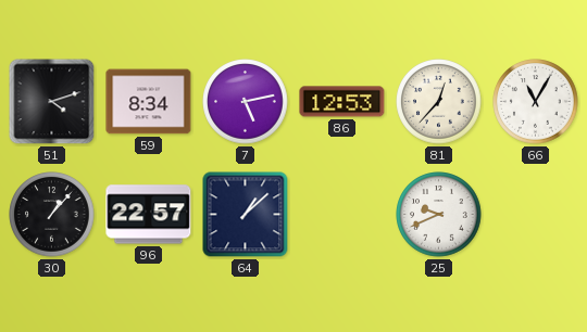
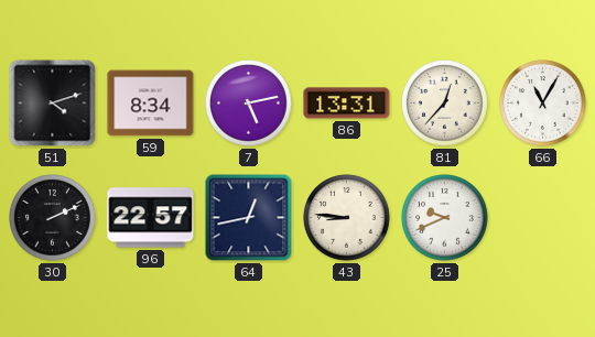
86: 12:53 -> 13:31
30: 1:07 -> 2:11
64: 1:08 -> 12:43
43: none -> 8:46
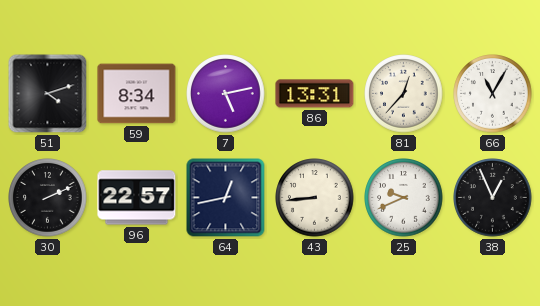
43: 8:46 -> 8:44
38: none -> 12:56
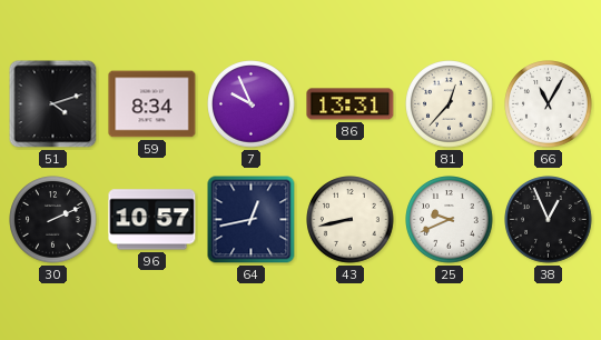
7: 5:13 -> 9:56
96: 22:57 -> 10:57
43: 8:44 -> 8:43
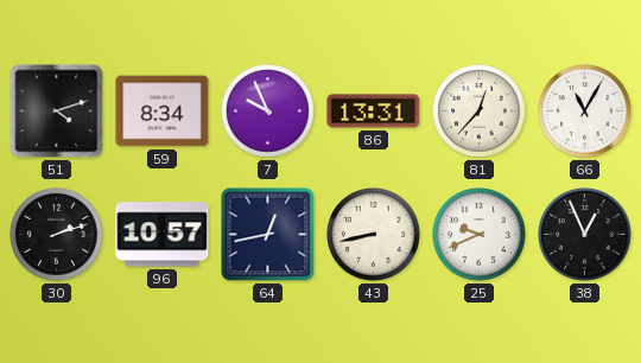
30: 2:11 -> 2:12
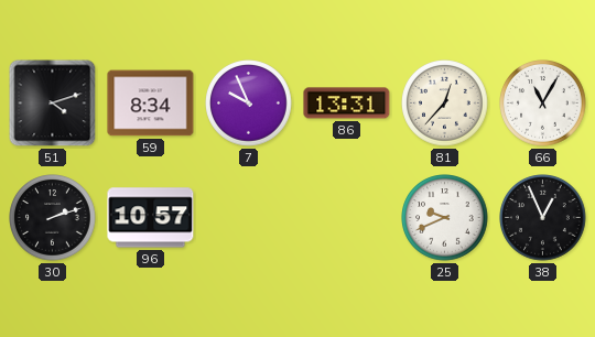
64: 12:43 -> none
43: 8:43 -> none
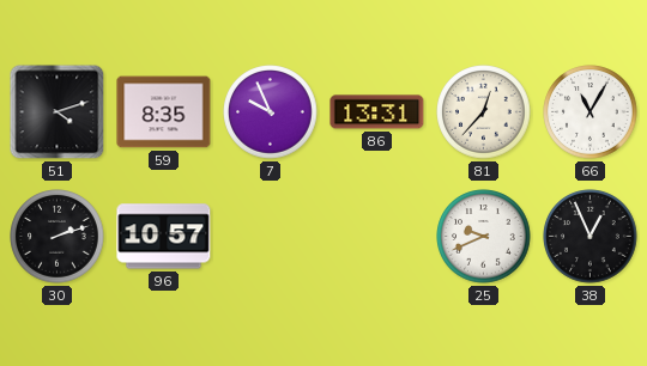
59: 8:34 -> 8:35
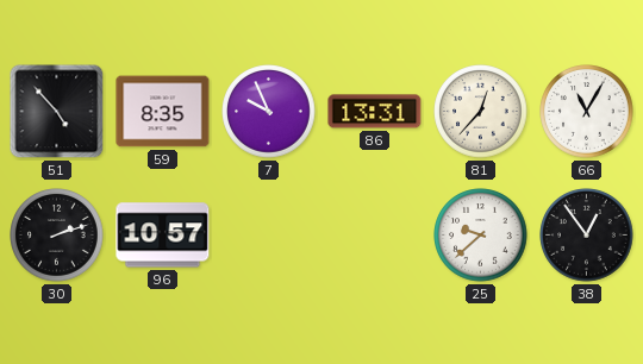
51: 4:12 -> 4:53
25: 9:41 -> 9:38
38: 12:56 -> 12:54
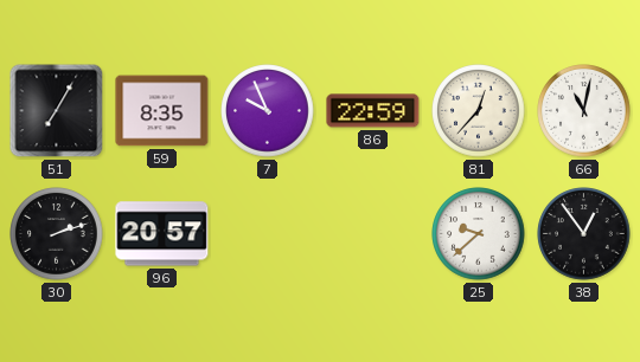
51: 4:53 -> 7:05
86: 13:31 -> 22:59
66: 11:05 -> 11:02
96: 10:57 -> 20:57
